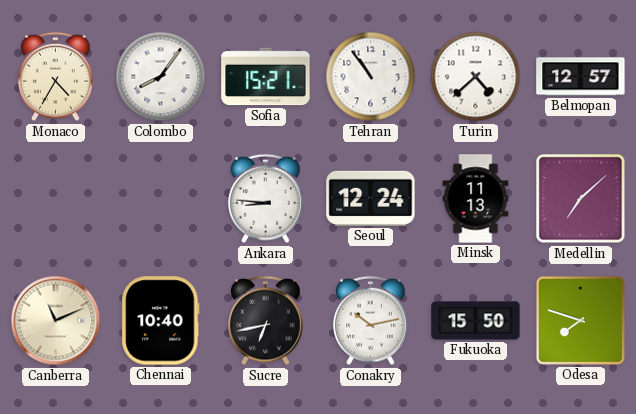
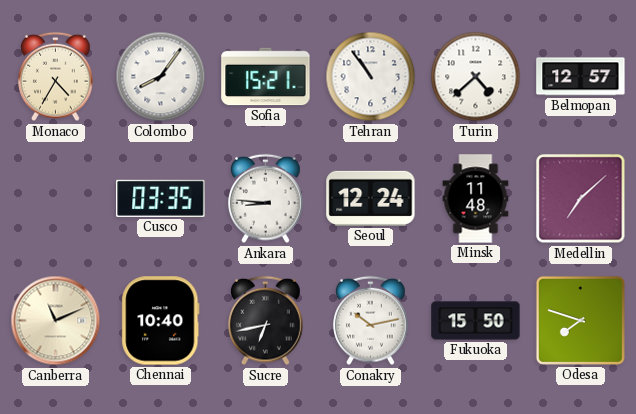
Cusco: none -> 03:35
Minsk: 11:13 -> 11:48
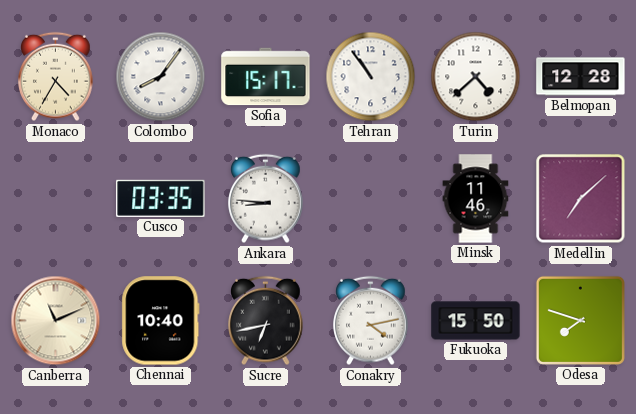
Sofia: 15:21 -> 15:17
Belmopan: 12:57 -> 12:28
Seoul: 12:24 -> none
Minsk: 11:48 -> 11:46
Conakry: 10:13 -> 4:13
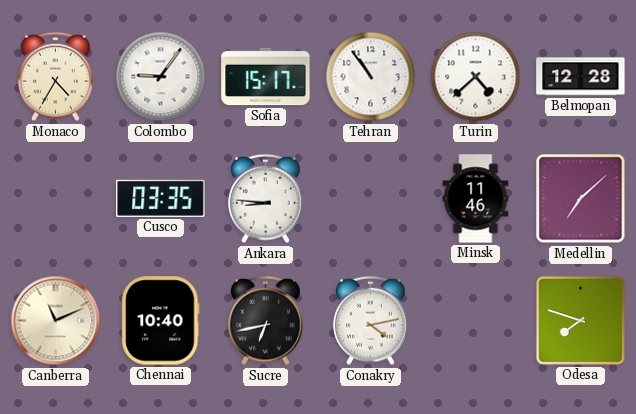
Colombo: 8:06 -> 9:06
Fukuoka: 15:50 -> none
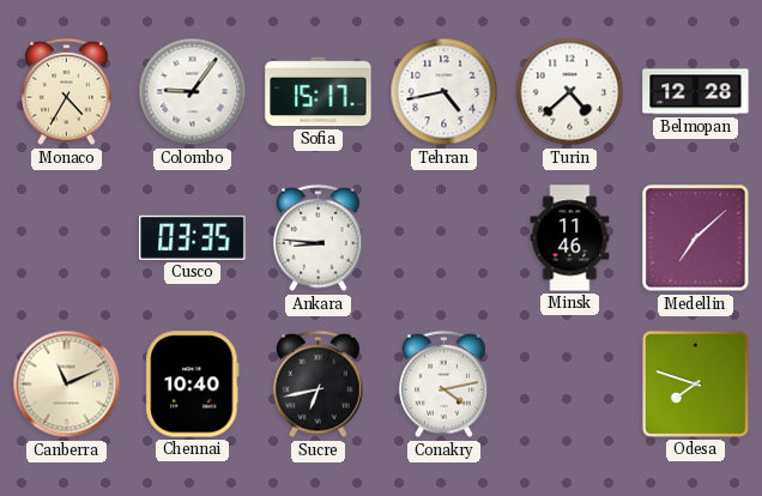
Tehran: 10:54 -> 4:43
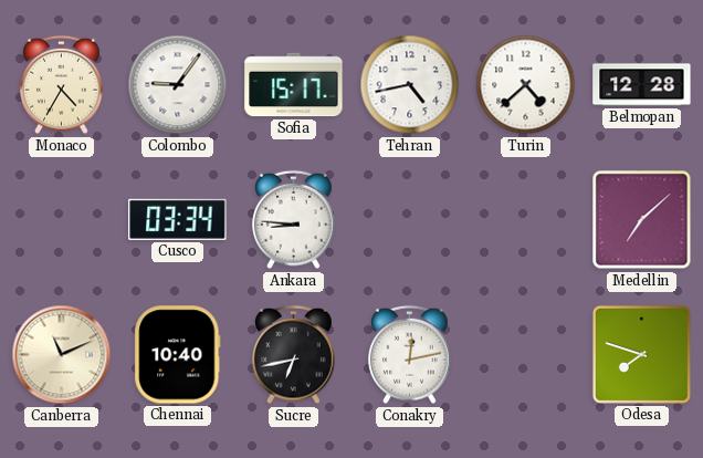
Cusco: 03:35 -> 03:34
Minsk: 11:46 -> none
Conakry: 4:13 -> 12:13
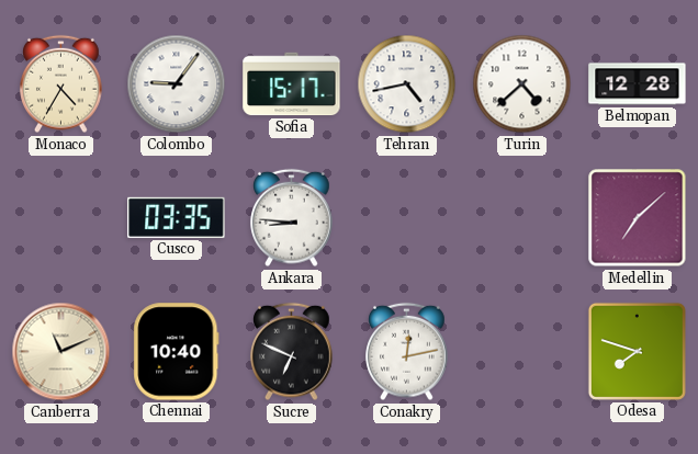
Cusco: 03:34 -> 03:35
Sucre: 6:43 -> 6:49
